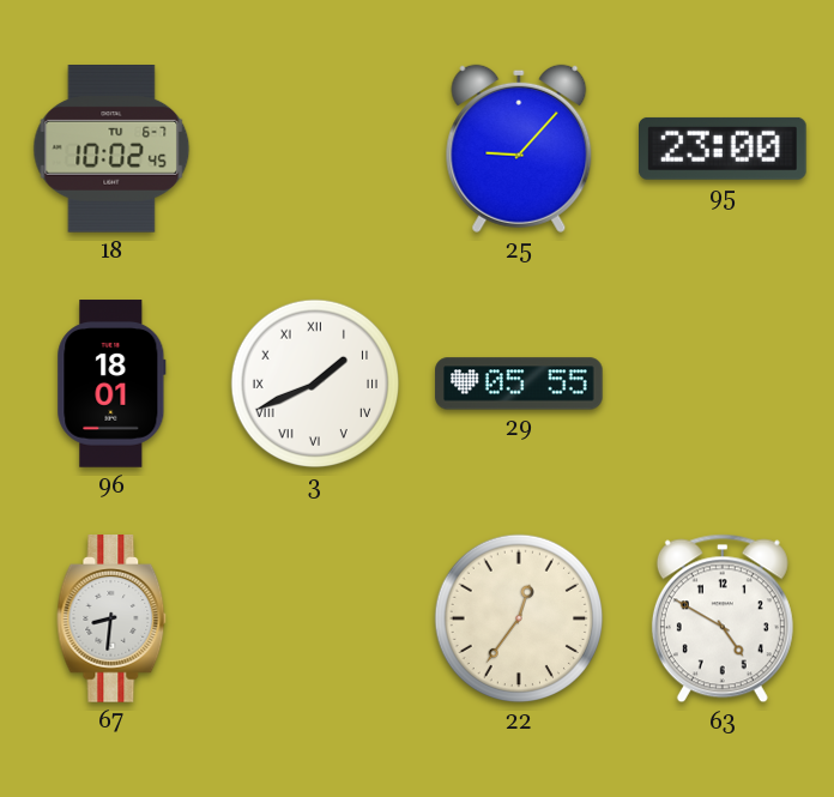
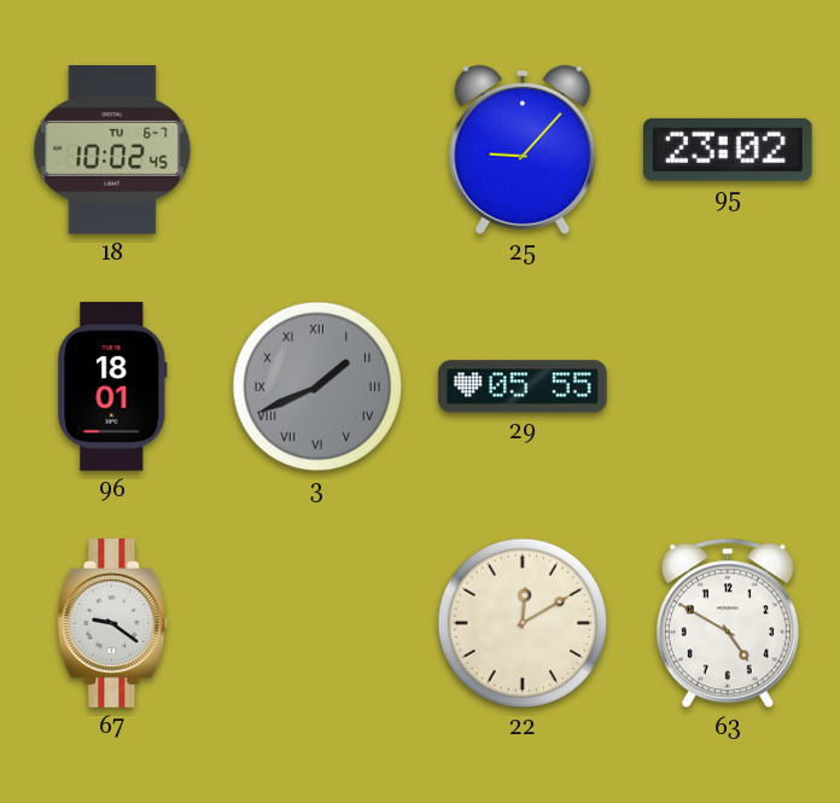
95: 23:00 -> 23:02
3 dial: white -> grey
67: 8:31 -> 9:21
22: 12:36 -> 12:10
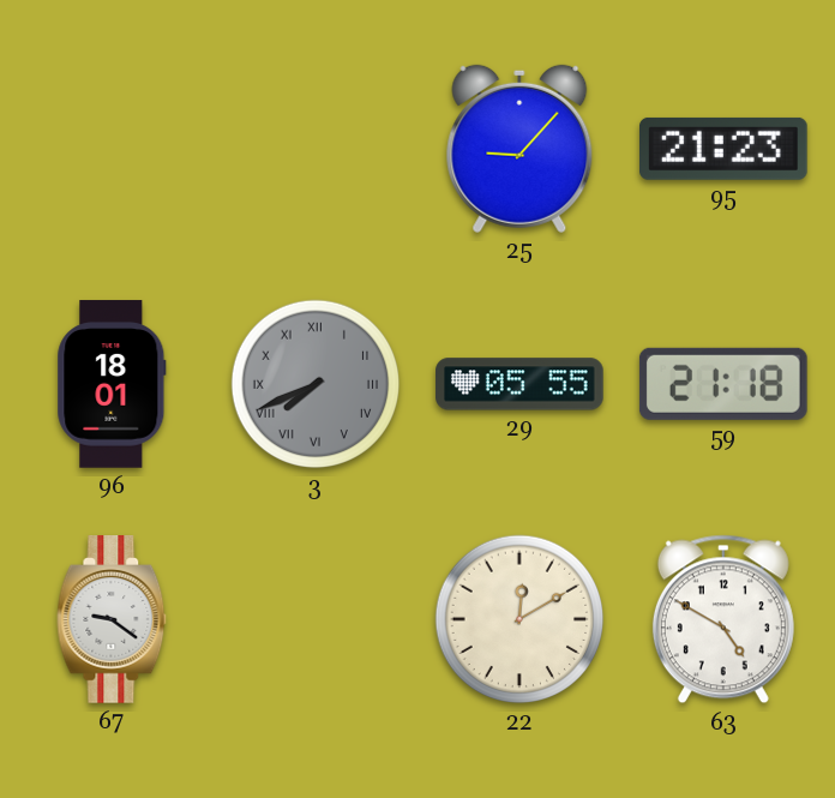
18: 10:02 -> none
95: 23:02 -> 21:23
3: 1:41 -> 7:41
59: none -> 21:18
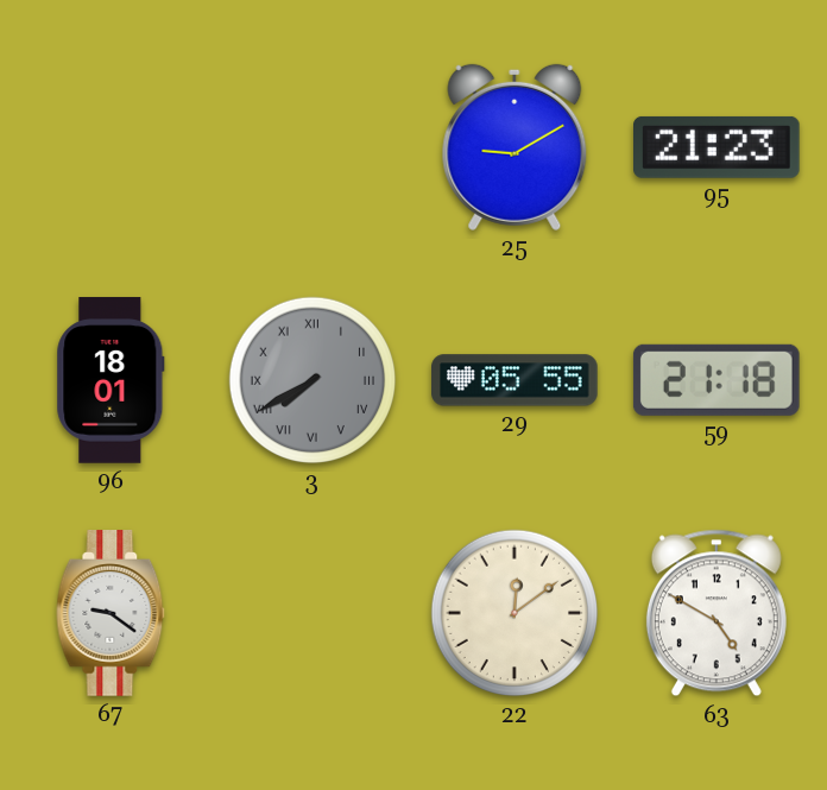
25: 9:07 -> 9:10
3: 7:41 -> 7:40
22: 12:10 -> 12:09
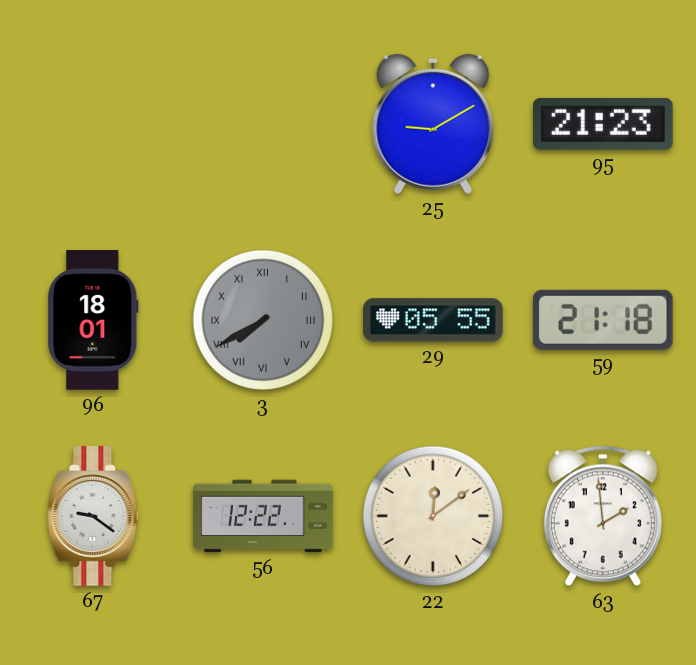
56: none -> 12:22
63: 4:50 -> 1:59
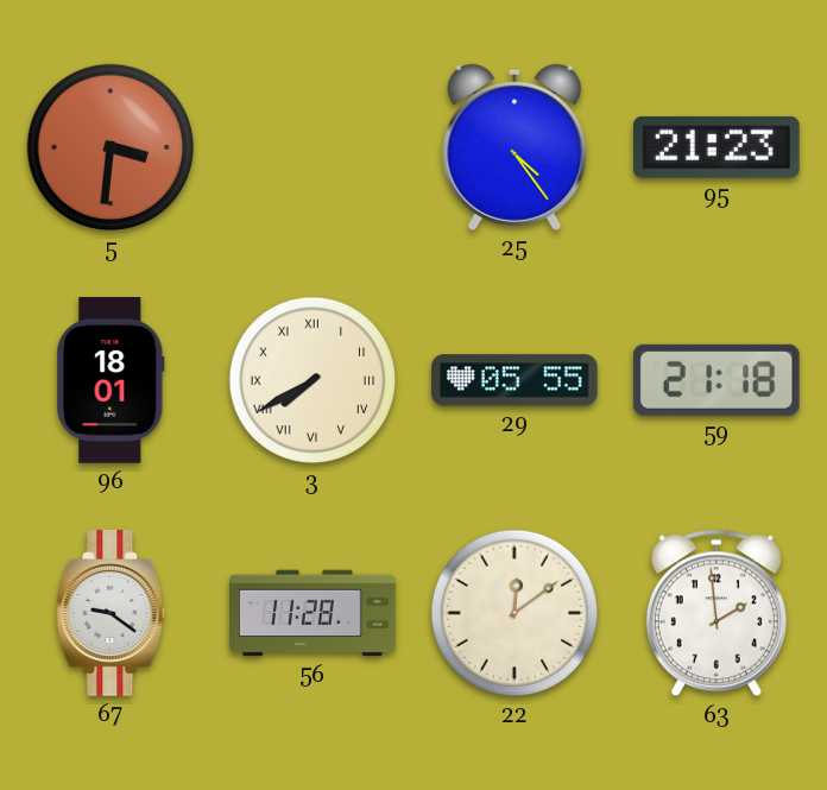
5: none -> 3:31
25: 9:10 -> 4:24
3 dial: grey -> cream
56: 12:22 -> 11:28
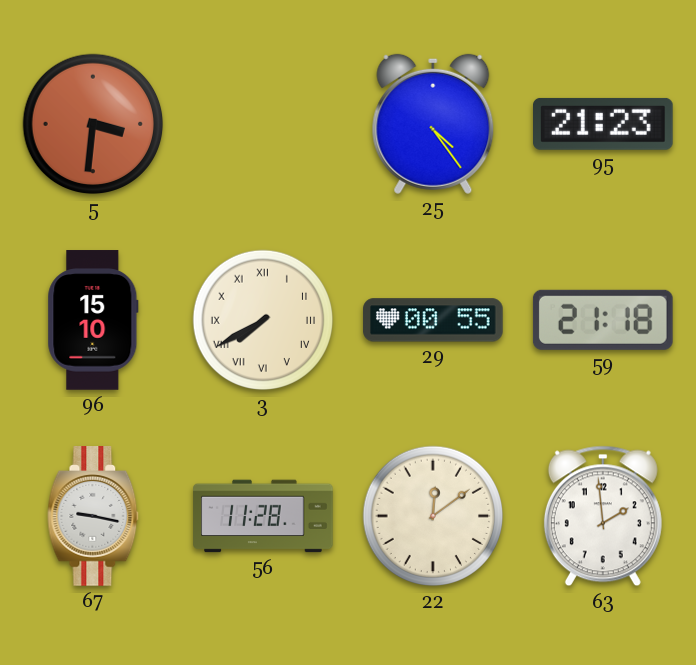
96: 18:01 -> 15:10
29: 05:55 -> 00:55
67: 9:21 -> 9:17
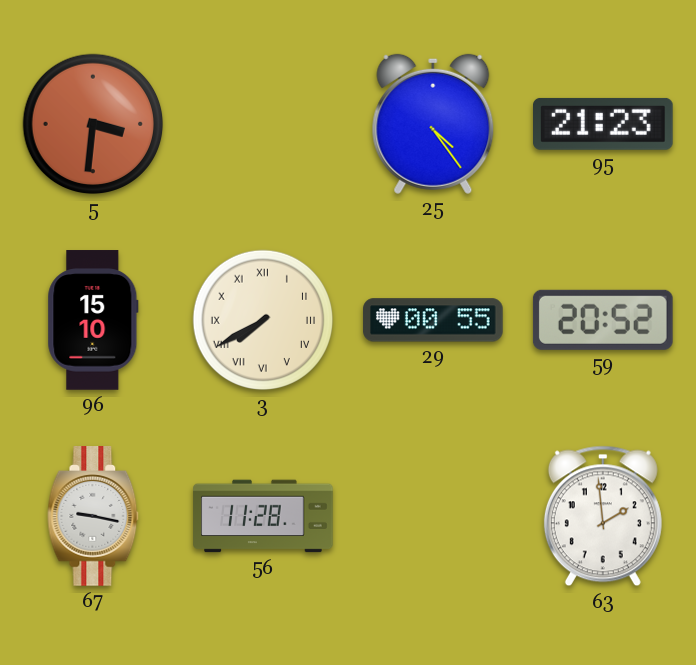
59: 21:18 -> 20:52
22: 12:09 -> none
